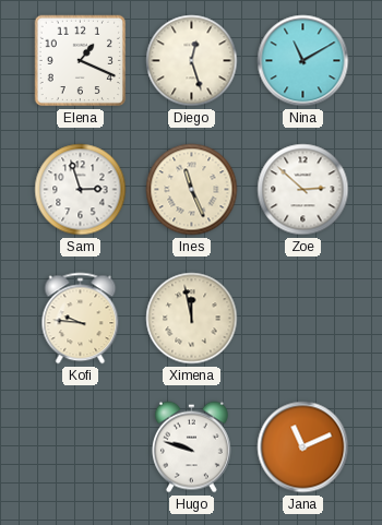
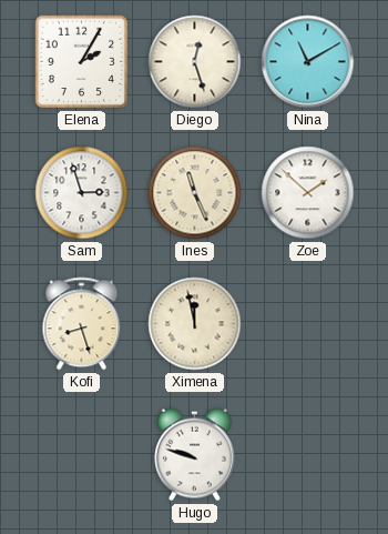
Elena: 1:19 -> 2:05
Zoe: 2:52 -> 1:52
Kofi: 9:46 -> 8:27
Jana: 11:11 -> none
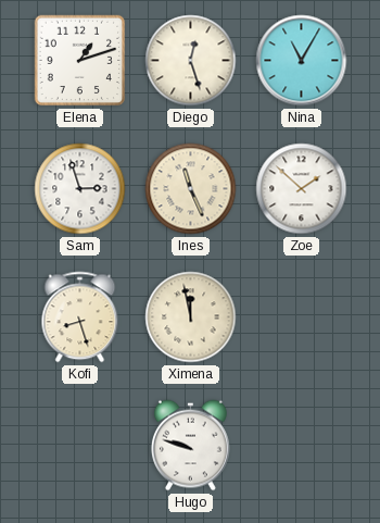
Elena: 2:05 -> 1:12
Nina: 11:10 -> 11:05
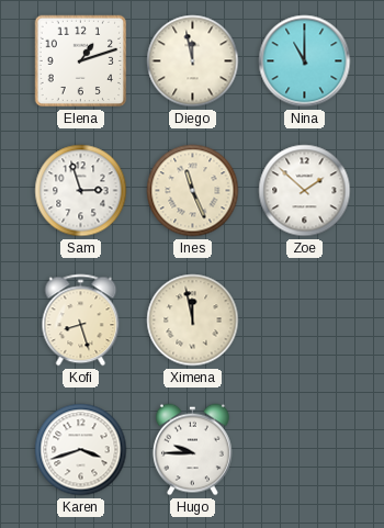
Diego: 12:27 -> 11:58
Nina: 11:05 -> 11:00
Karen: none -> 3:42
Hugo: 9:48 -> 9:45
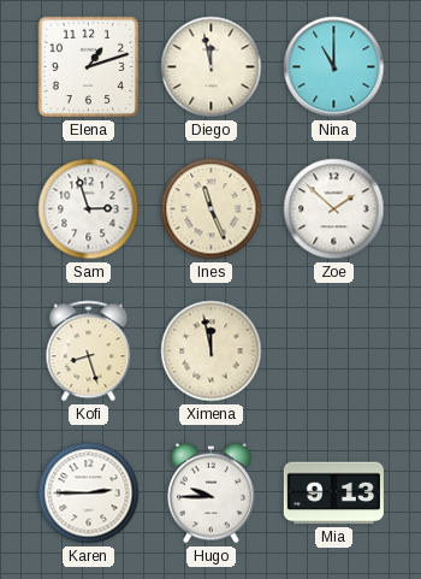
Karen: 3:42 -> 2:45
Mia: none -> 9:13
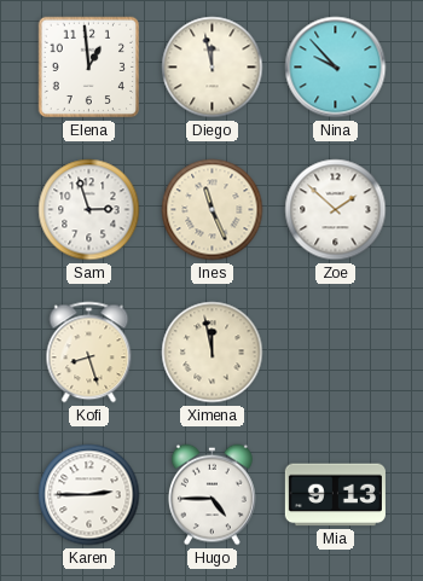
Elena: 1:12 -> 12:59
Nina: 11:00 -> 9:53
Hugo: 9:45 -> 4:45
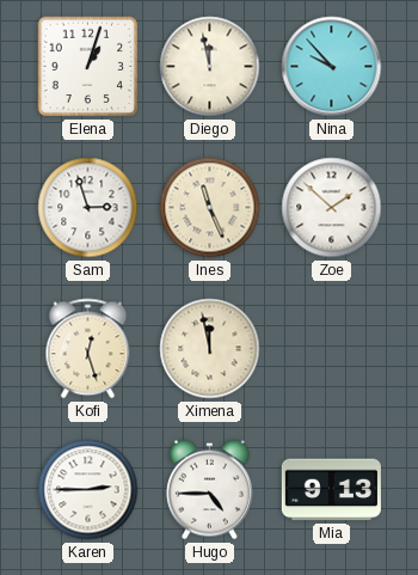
Elena: 12:59 -> 1:03
Kofi: 8:27 -> 12:27
